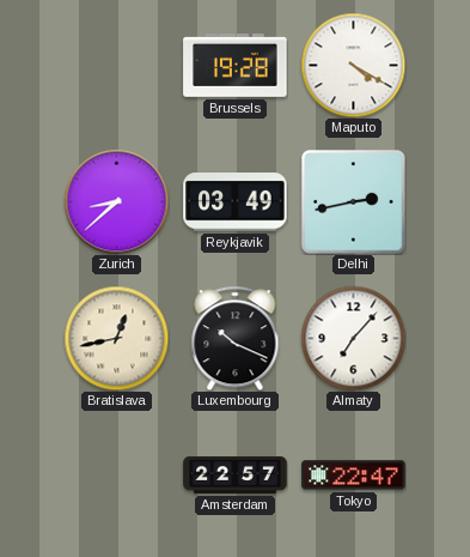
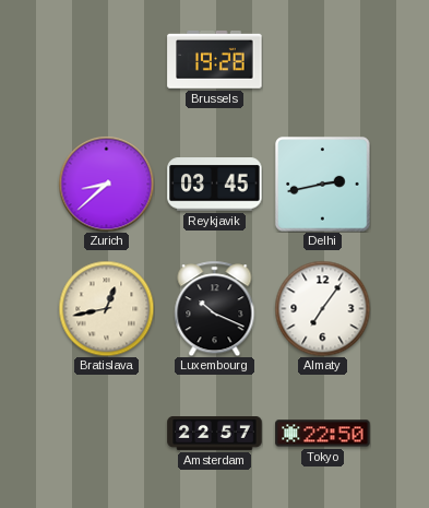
Maputo: 4:20 -> none
Reykjavik: 03:49 -> 03:45
Almaty: 7:07 -> 7:06
Tokyo: 22:47 -> 22:50
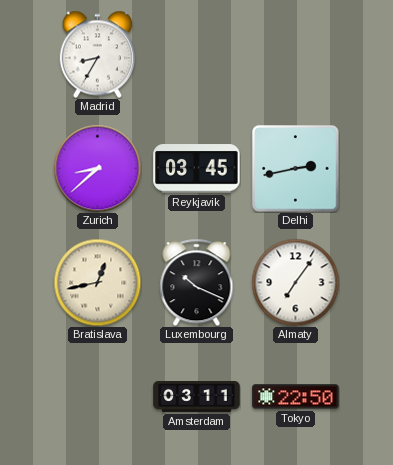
Madrid: none -> 8:35
Brussels: 19:28 -> none
Amsterdam: 22:57 -> 03:11
